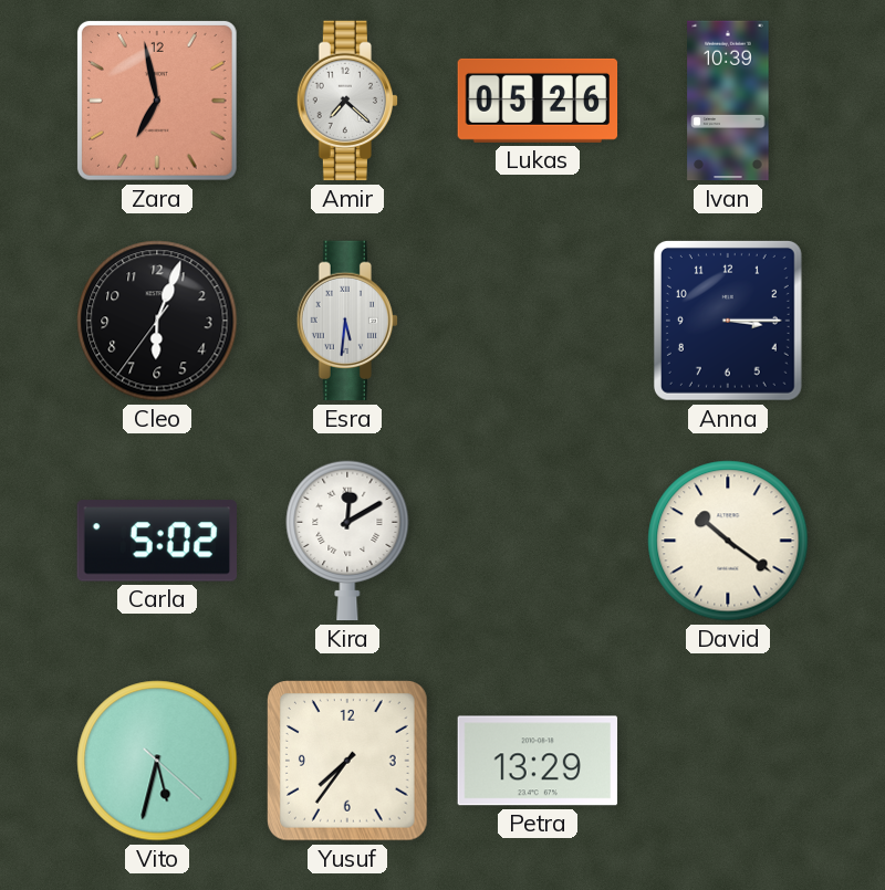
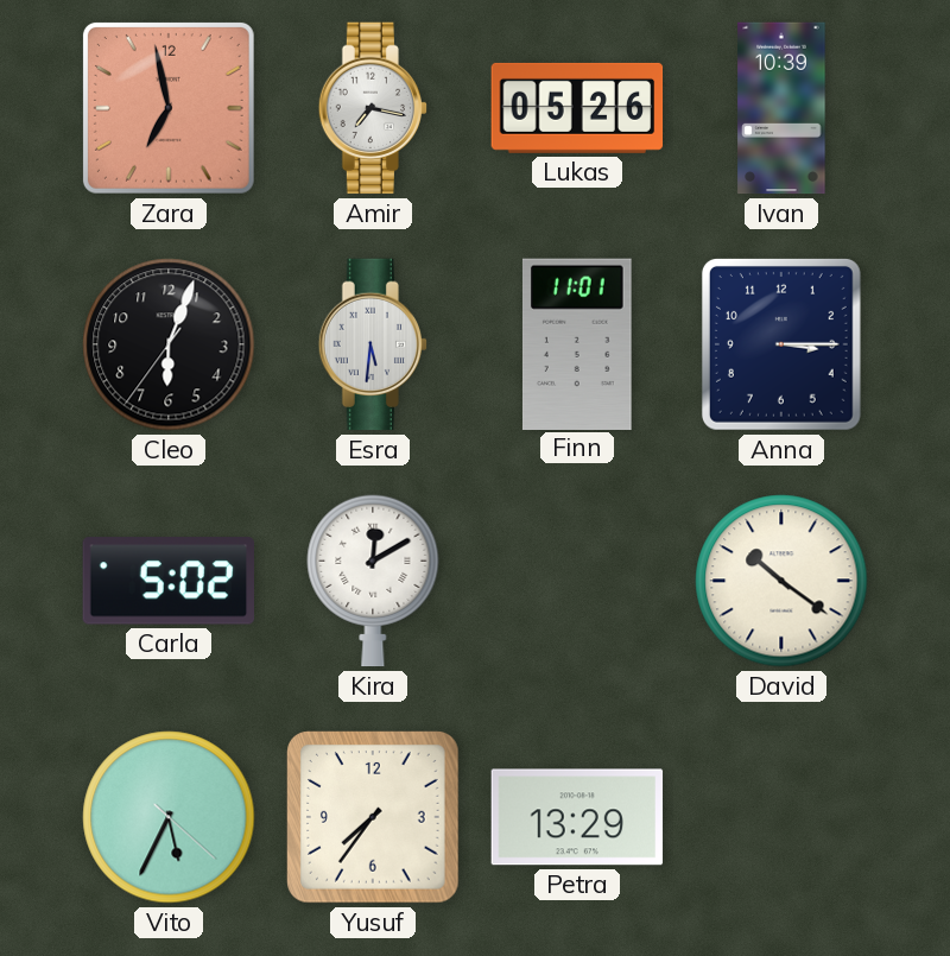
Amir: 7:22 -> 7:17
Finn: none -> 11:01
Vito: 5:32 -> 5:34
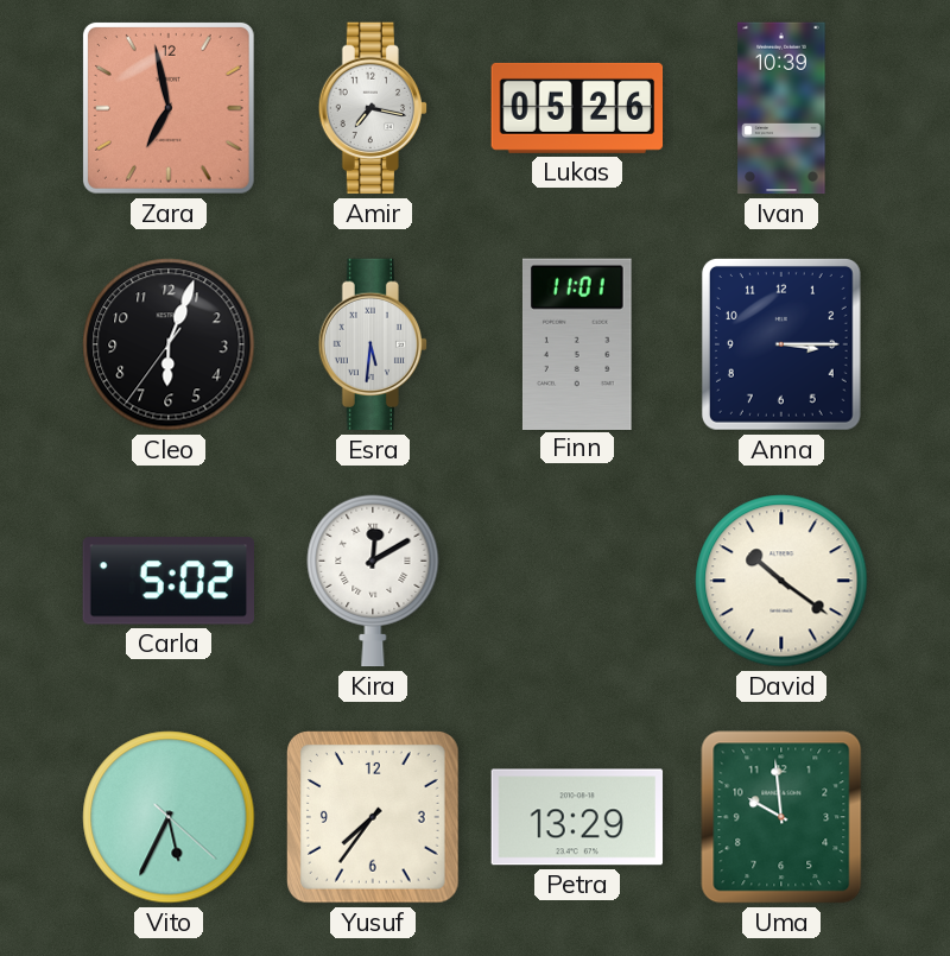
Uma: none -> 9:59
